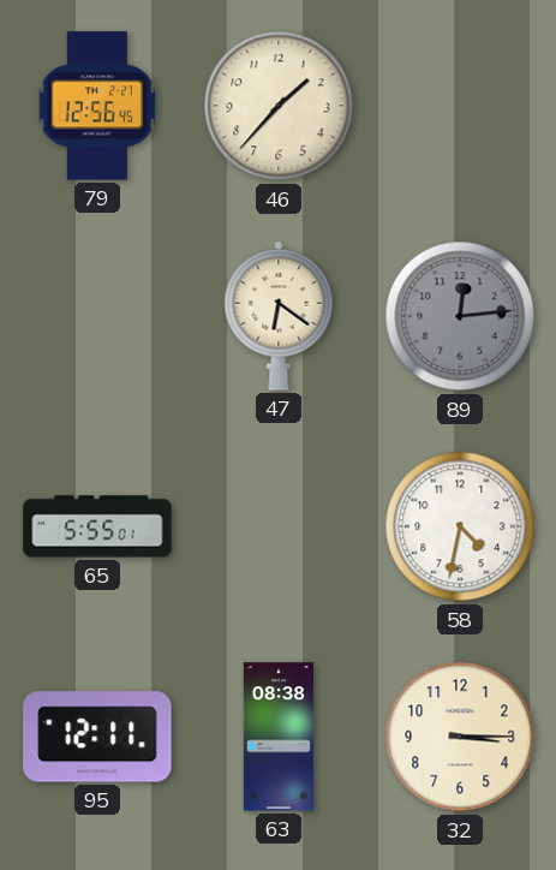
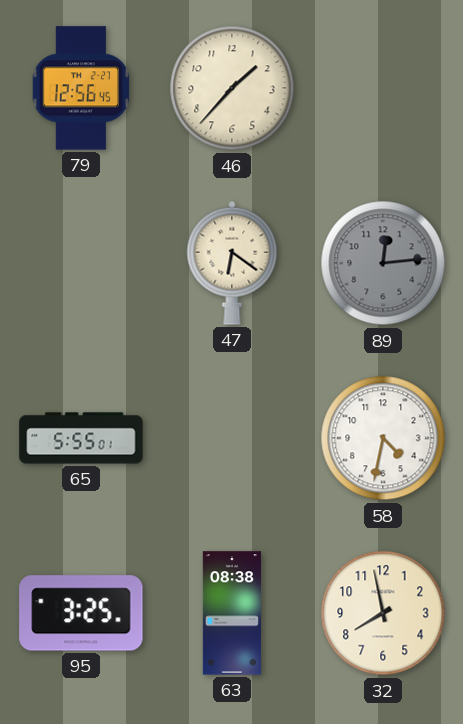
95: 12:11 -> 3:25
32: 3:15 -> 7:58
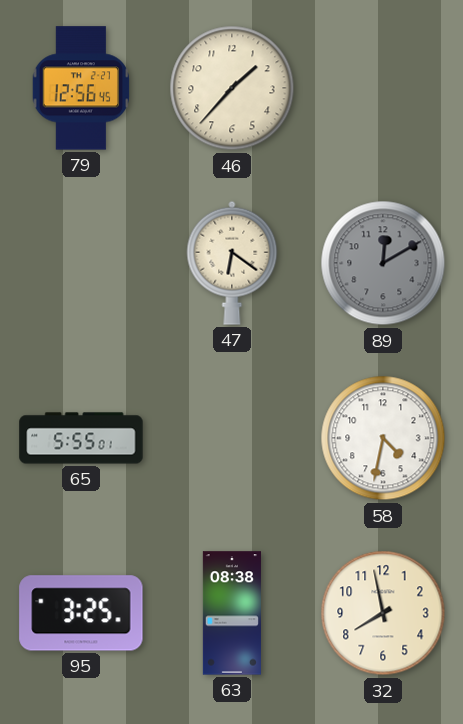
89: 12:14 -> 12:10
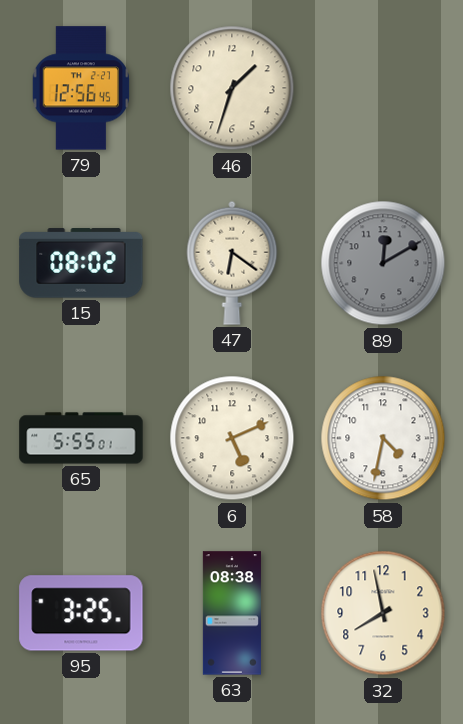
46: 1:37 -> 1:33
15: none -> 08:02
6: none -> 5:11
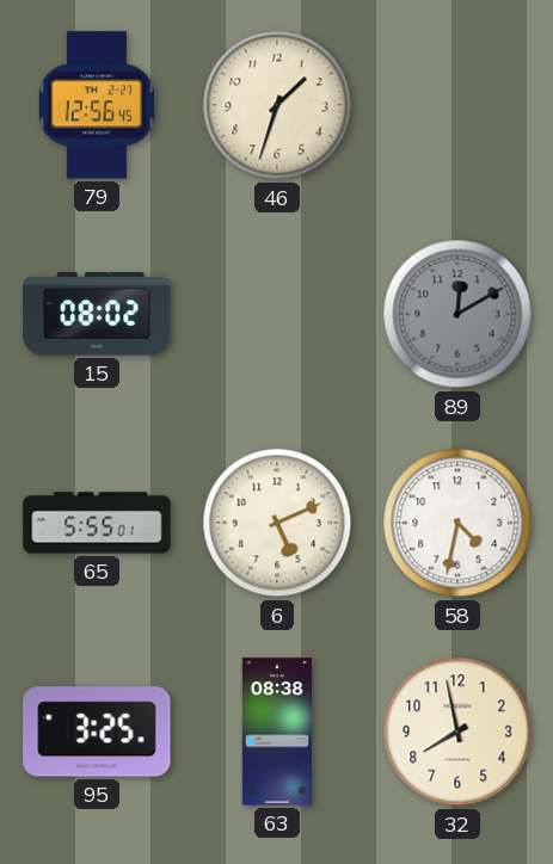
47: 6:21 -> none
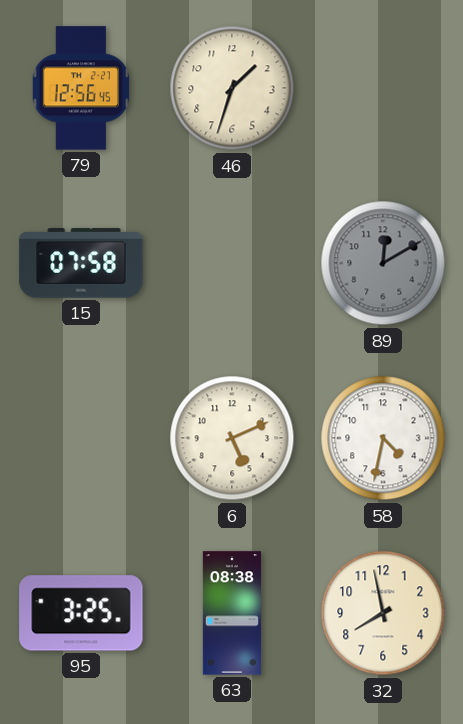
15: 08:02 -> 07:58
65: 5:55 -> none
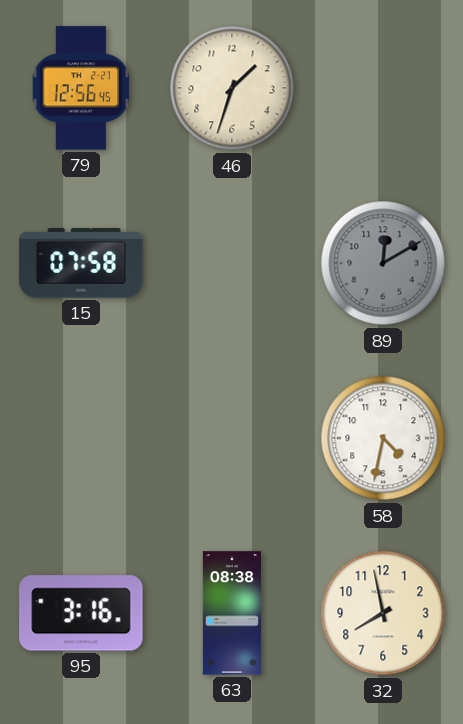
6: 5:11 -> none
95: 3:25 -> 3:16
